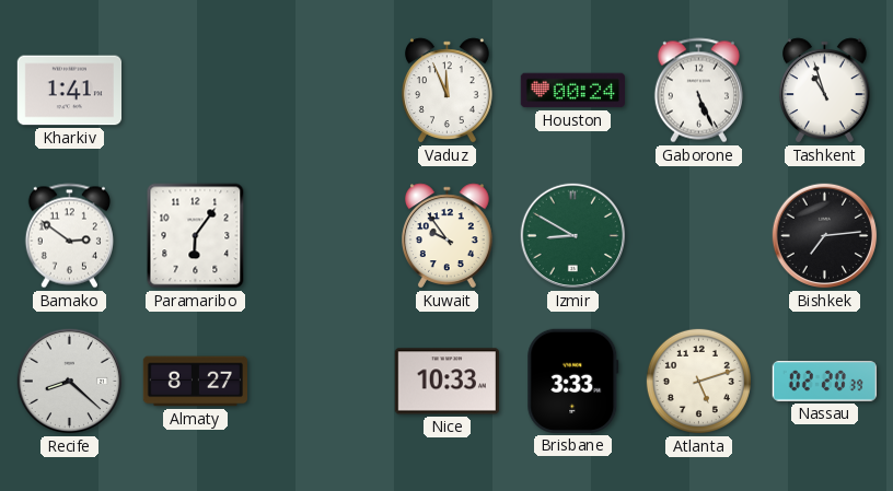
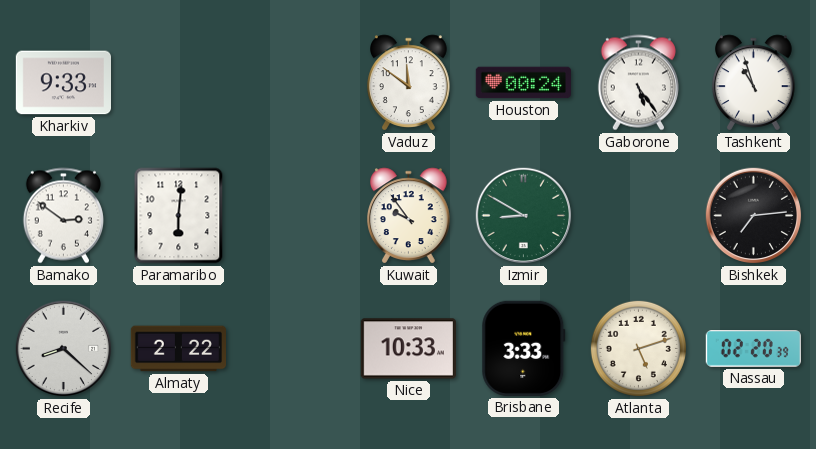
Kharkiv: 1:41 -> 9:33
Vaduz: 11:56 -> 11:51
Gaborone: 5:26 -> 5:24
Paramaribo: 6:06 -> 6:01
Almaty: 8:27 -> 2:22
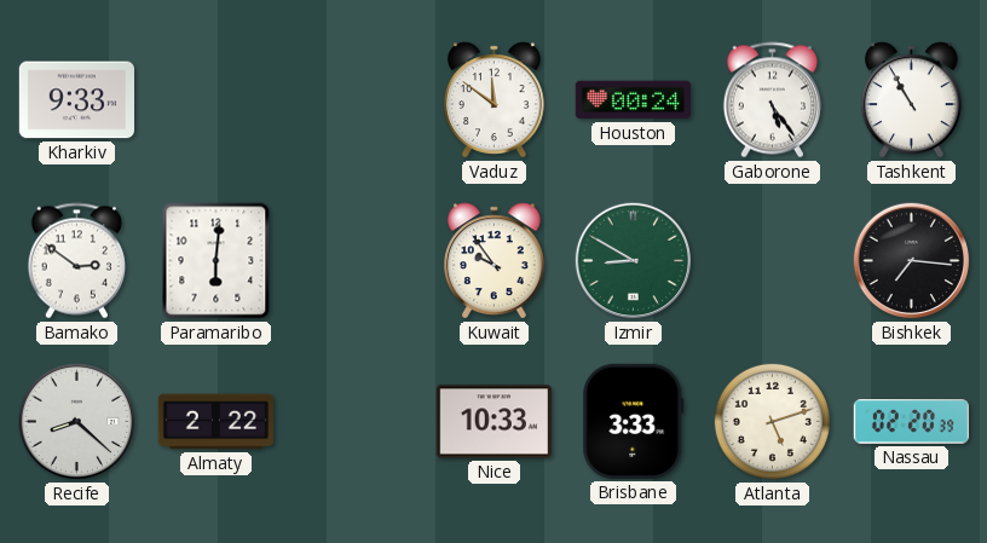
Tashkent: 10:57 -> 10:55
Bishkek: 7:14 -> 7:16
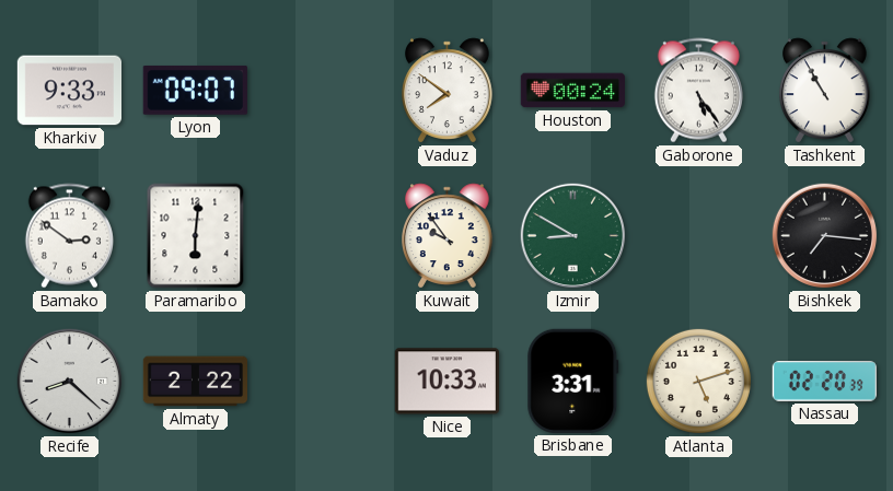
Lyon: none -> 09:07
Vaduz: 11:51 -> 7:51
Brisbane: 3:33 -> 3:31
